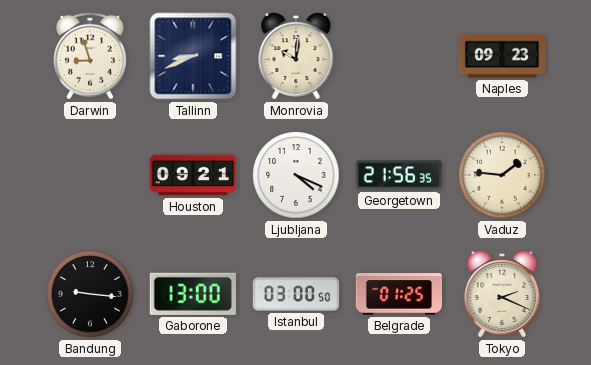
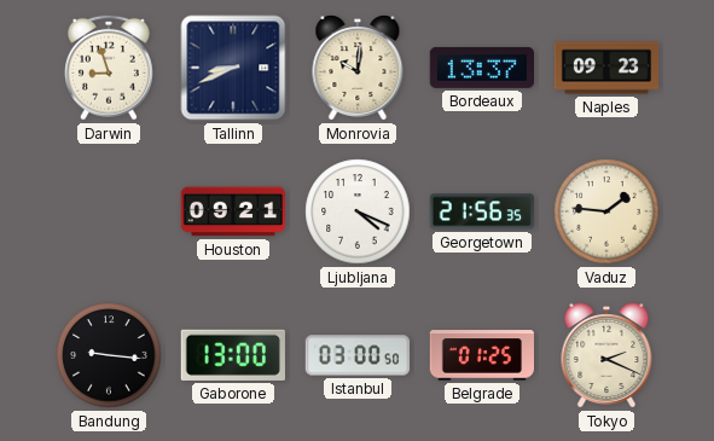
Bordeaux: none -> 13:37
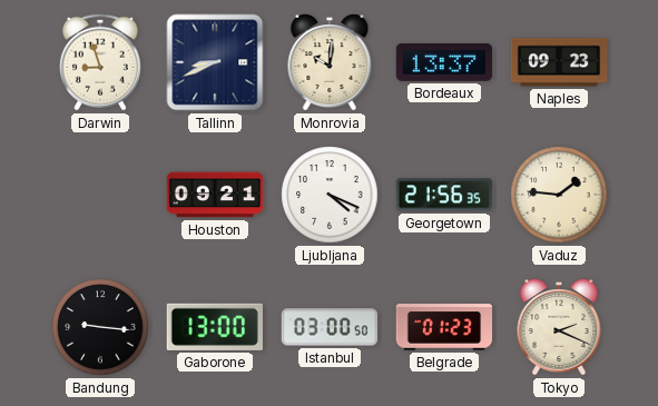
Belgrade: 01:25 -> 01:23
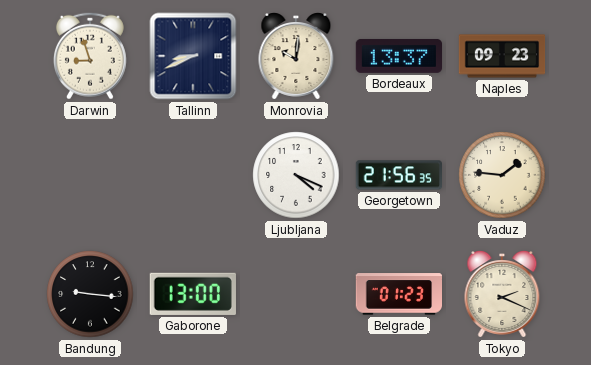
Houston: 09:21 -> none
Istanbul: 03:00 -> none
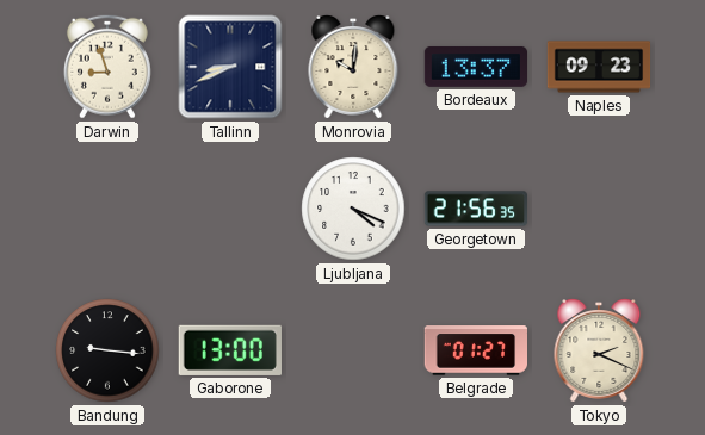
Vaduz: 1:46 -> none
Belgrade: 01:23 -> 01:27
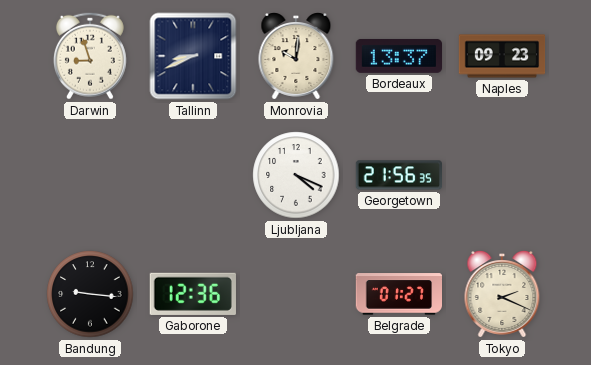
Gaborone: 13:00 -> 12:36
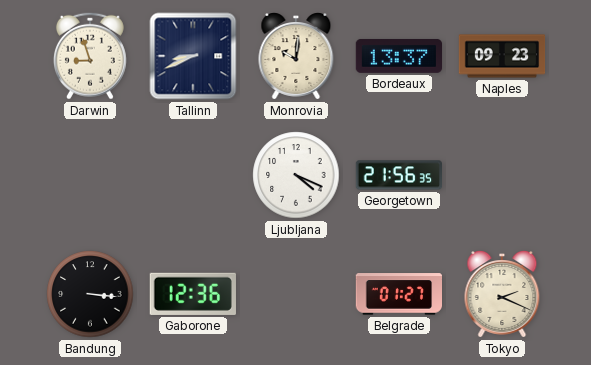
Bandung: 9:16 -> 3:16
